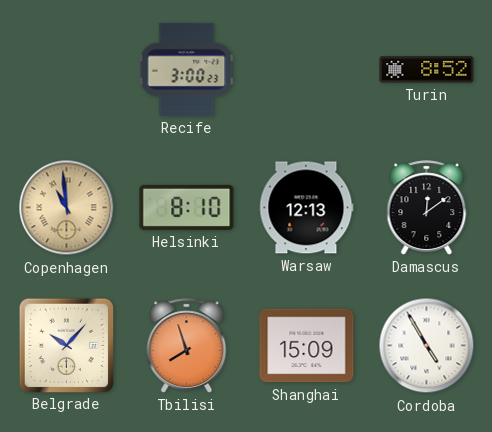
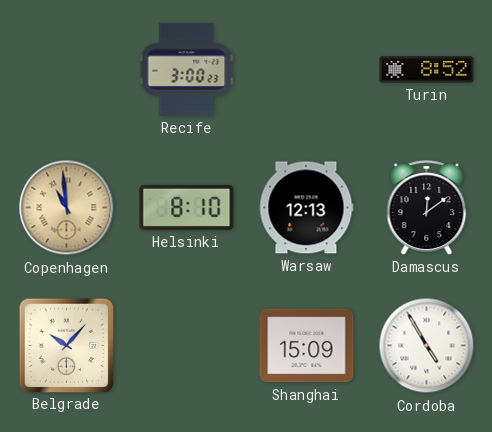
Tbilisi: 7:57 -> none
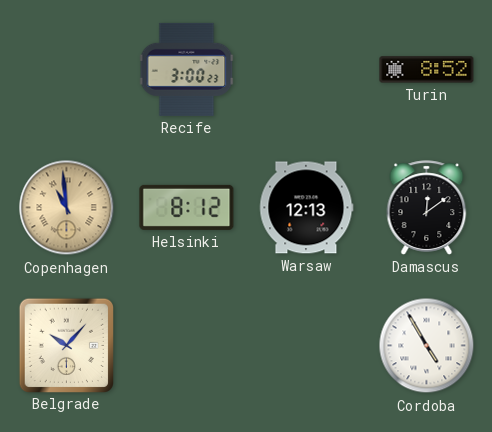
Helsinki: 8:10 -> 8:12
Shanghai: 15:09 -> none
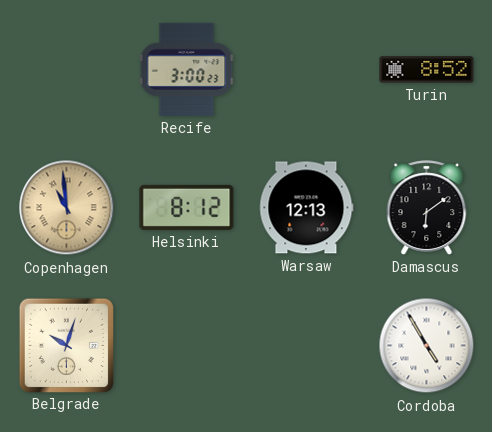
Damascus: 12:09 -> 6:09
Belgrade: 10:07 -> 10:03
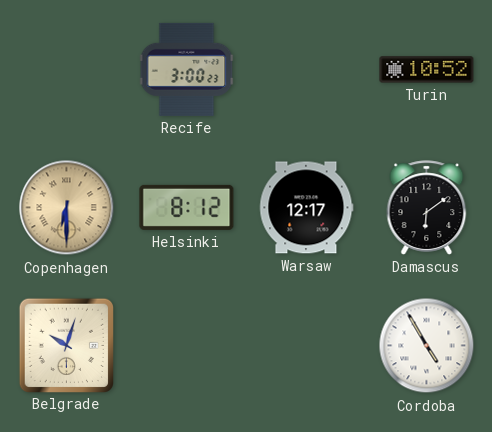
Turin: 8:52 -> 10:52
Copenhagen: 10:59 -> 6:30
Warsaw: 12:13 -> 12:17
